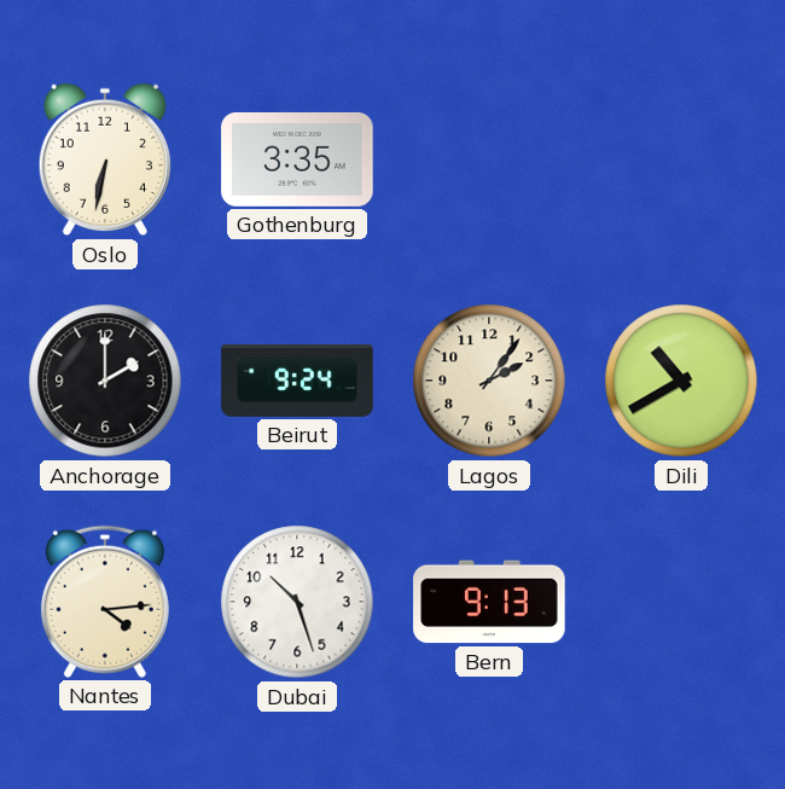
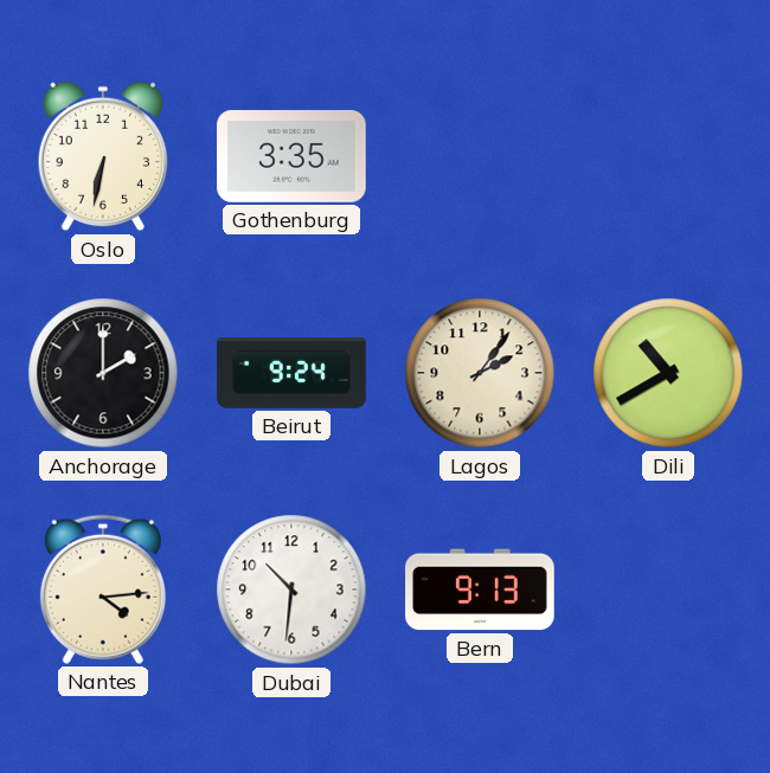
Dubai: 10:27 -> 10:31
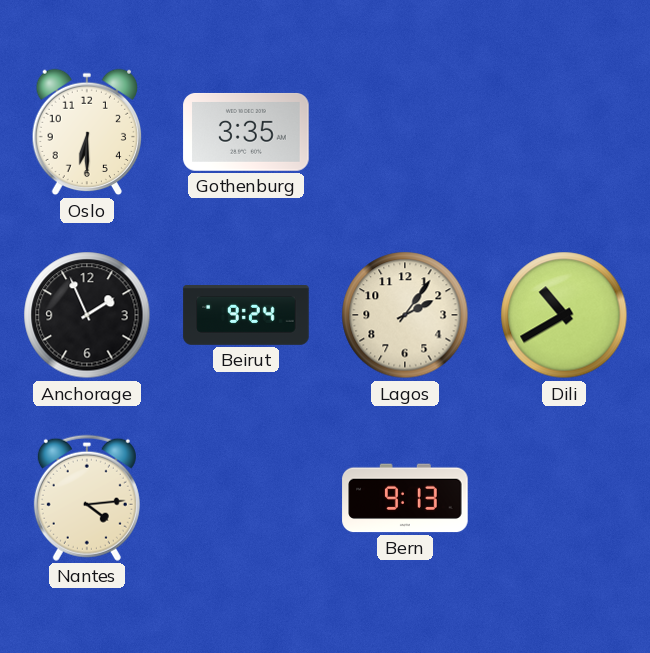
Oslo: 6:32 -> 6:30
Anchorage: 2:00 -> 1:56
Dubai: 10:31 -> none
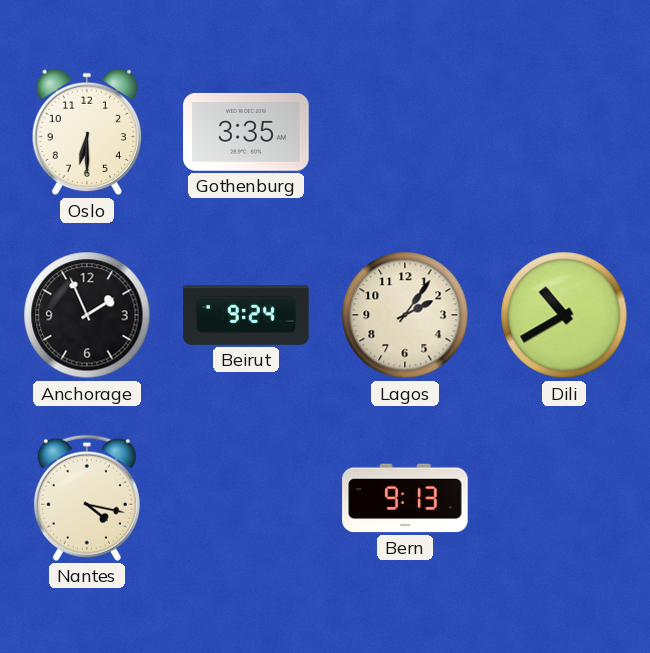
Nantes: 4:14 -> 4:17
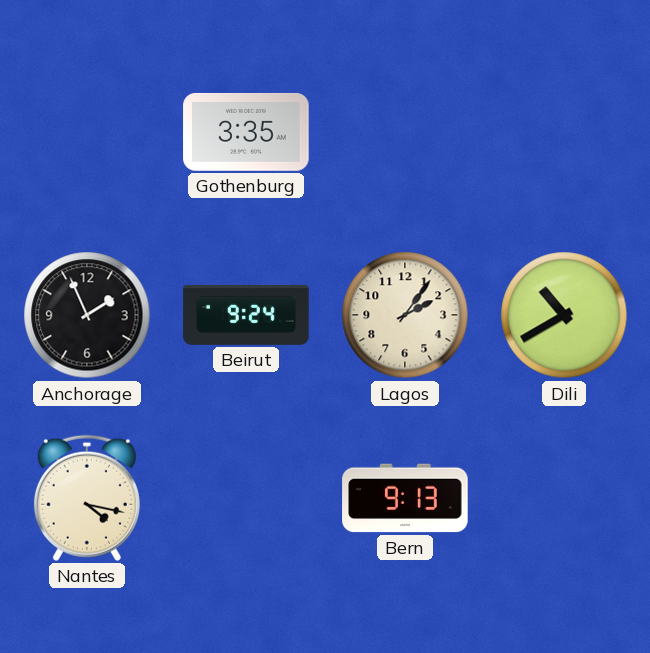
Oslo: 6:30 -> none
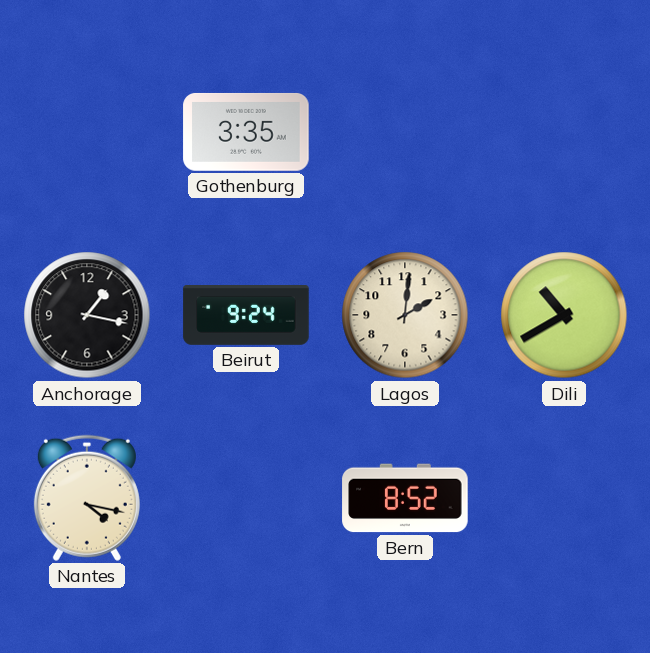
Anchorage: 1:56 -> 1:17
Lagos: 2:06 -> 2:01
Bern: 9:13 -> 8:52
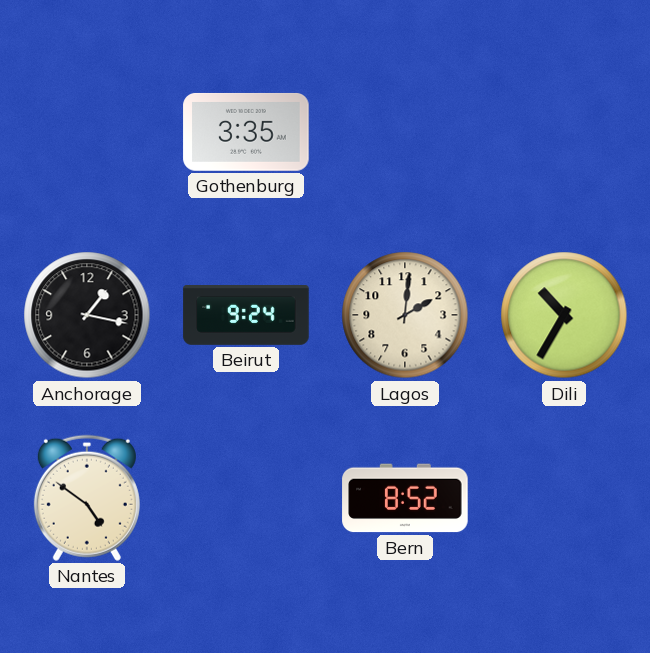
Dili: 10:40 -> 10:35
Nantes: 4:17 -> 4:51
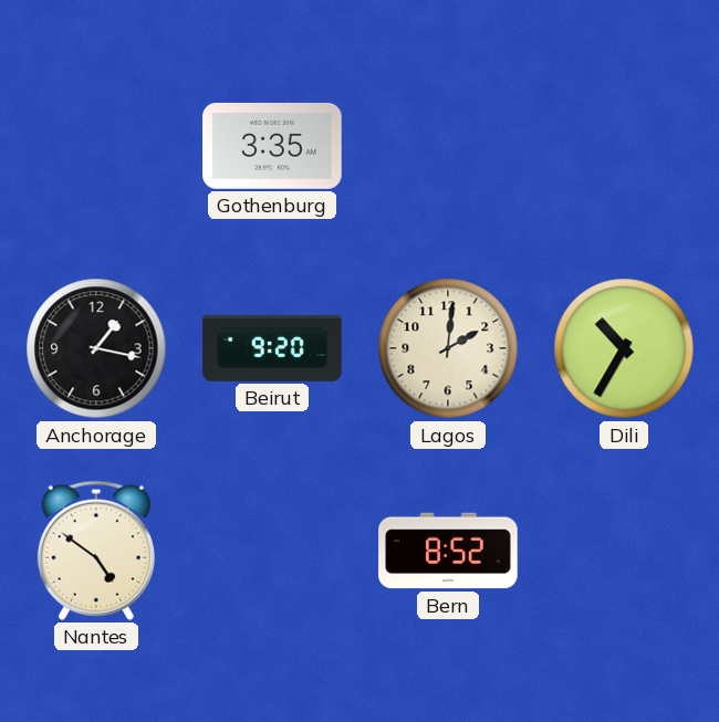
Beirut: 9:24 -> 9:20
